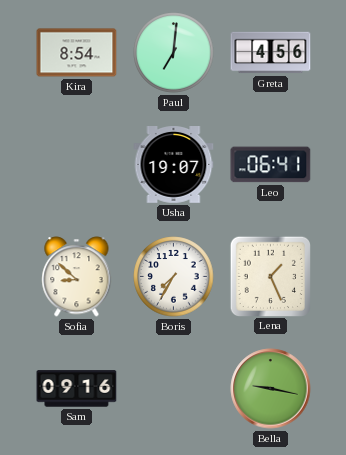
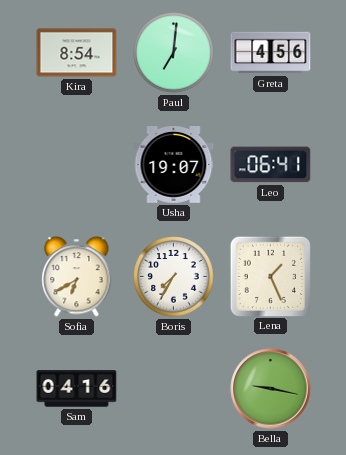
Sofia: 8:52 -> 6:40
Sam: 09:16 -> 04:16
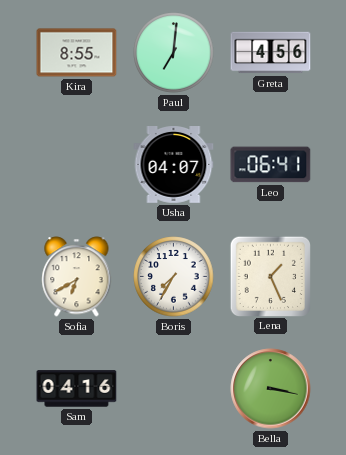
Kira: 8:54 -> 8:55
Usha: 19:07 -> 04:07
Bella: 9:17 -> 3:17
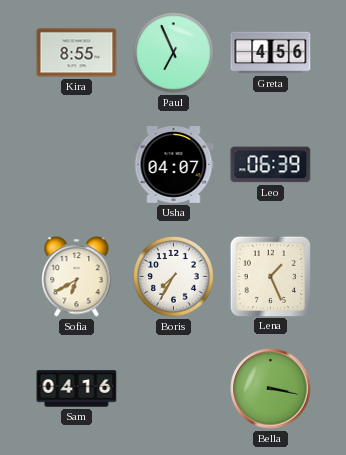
Paul: 7:01 -> 6:56
Leo: 06:41 -> 06:39
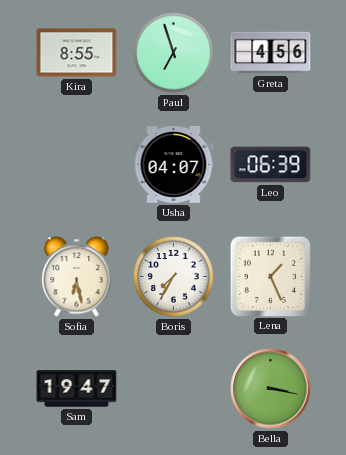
Paul: 6:56 -> 6:57
Sofia: 6:40 -> 6:28
Sam: 04:16 -> 19:47
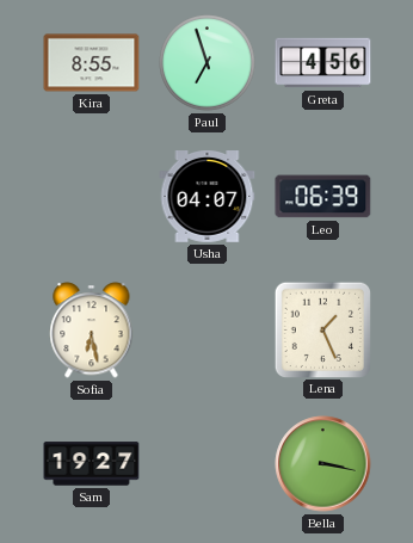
Boris: 7:35 -> none
Sam: 19:47 -> 19:27
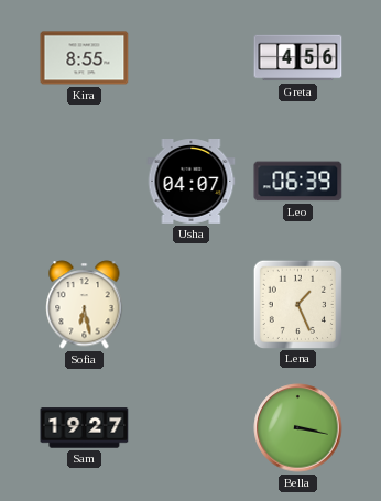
Paul: 6:57 -> none
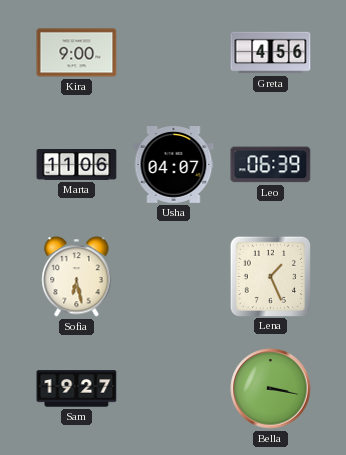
Kira: 8:55 -> 9:00
Marta: none -> 11:06
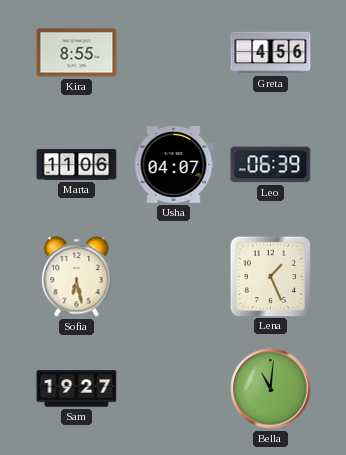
Kira: 9:00 -> 8:55
Bella: 3:17 -> 11:01
